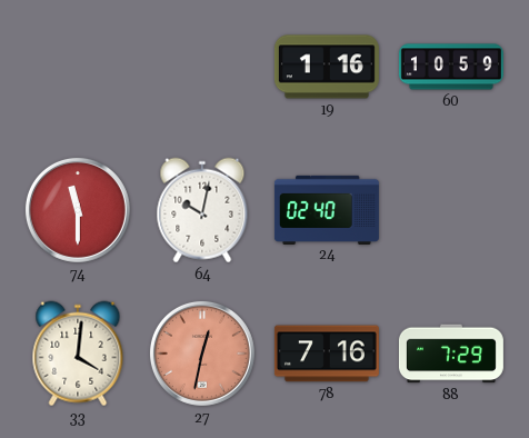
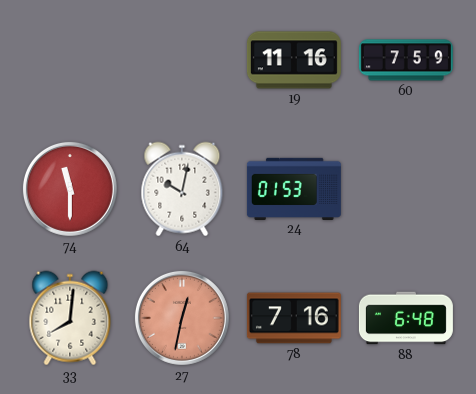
19: 1:16 -> 11:16
60: 10:59 -> 7:59
24: 02:40 -> 01:53
33: 4:01 -> 8:01
88: 7:29 -> 6:48
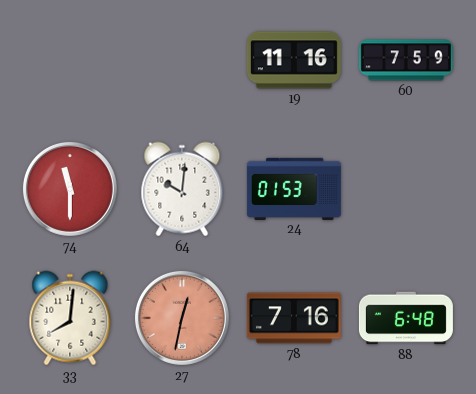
64: 10:02 -> 10:01
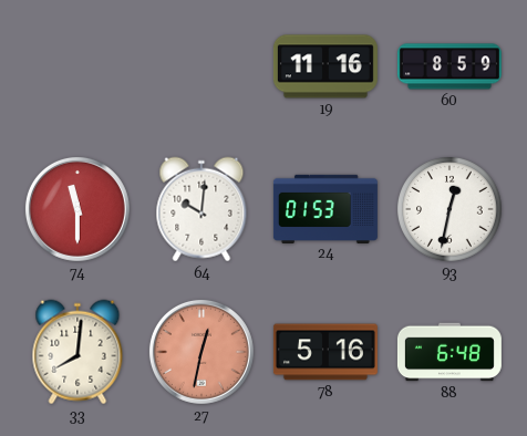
60: 7:59 -> 8:59
93: none -> 12:32
78: 7:16 -> 5:16
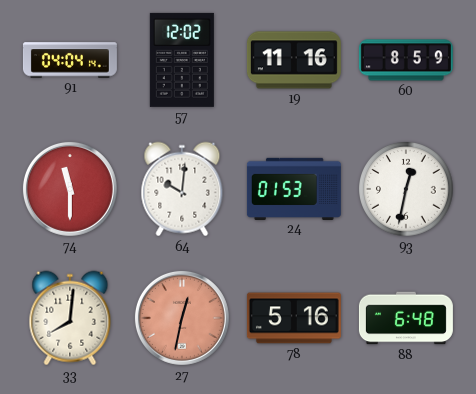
91: none -> 04:04
57: none -> 12:02
